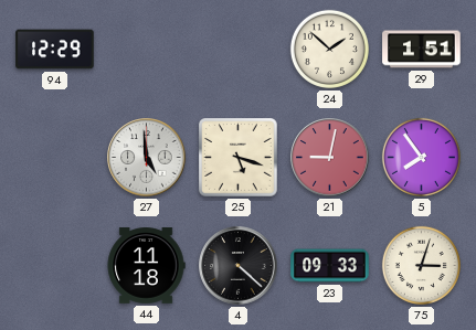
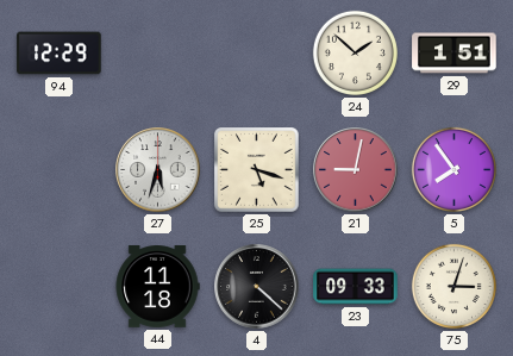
27: 4:59 -> 5:33
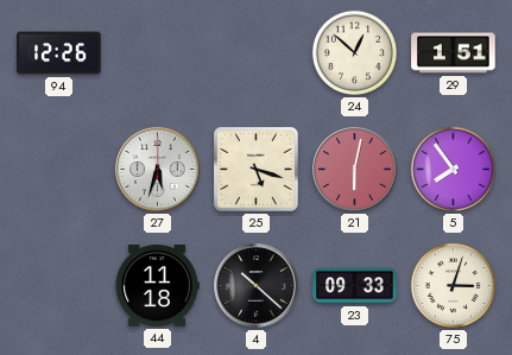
94: 12:29 -> 12:26
24: 1:52 -> 12:52
21: 9:02 -> 6:02
4: 4:22 -> 10:22
